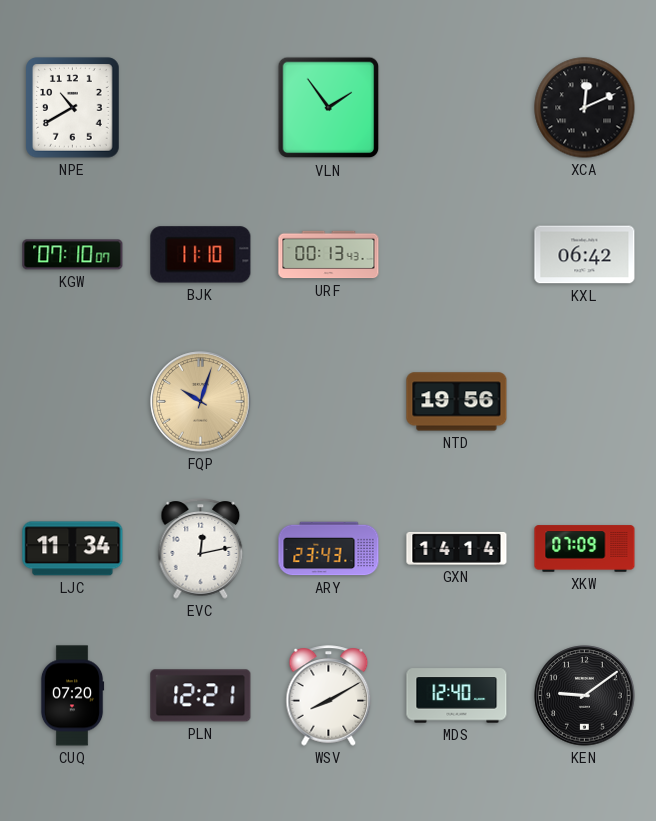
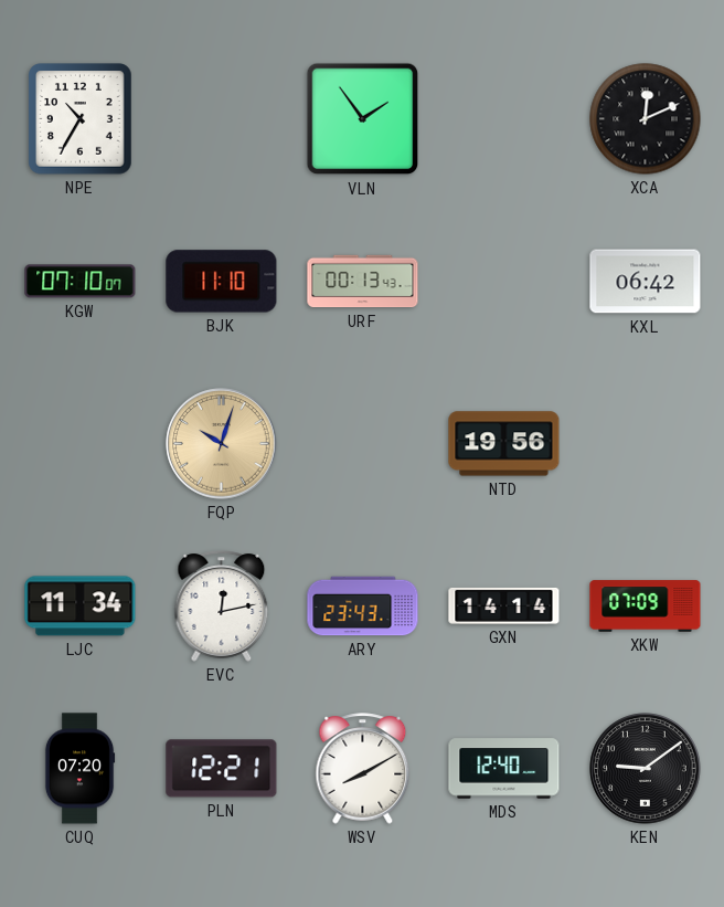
NPE: 10:40 -> 10:35
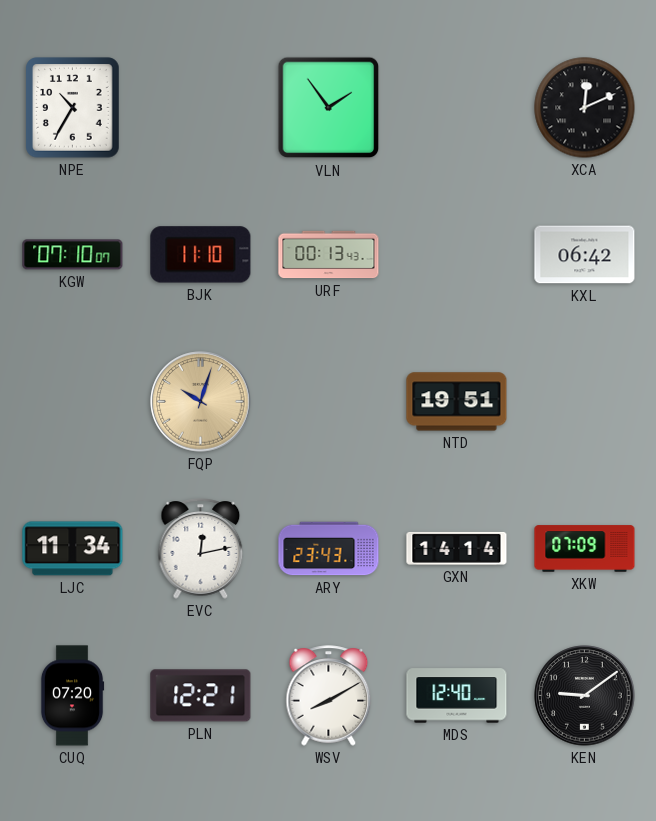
NTD: 19:56 -> 19:51
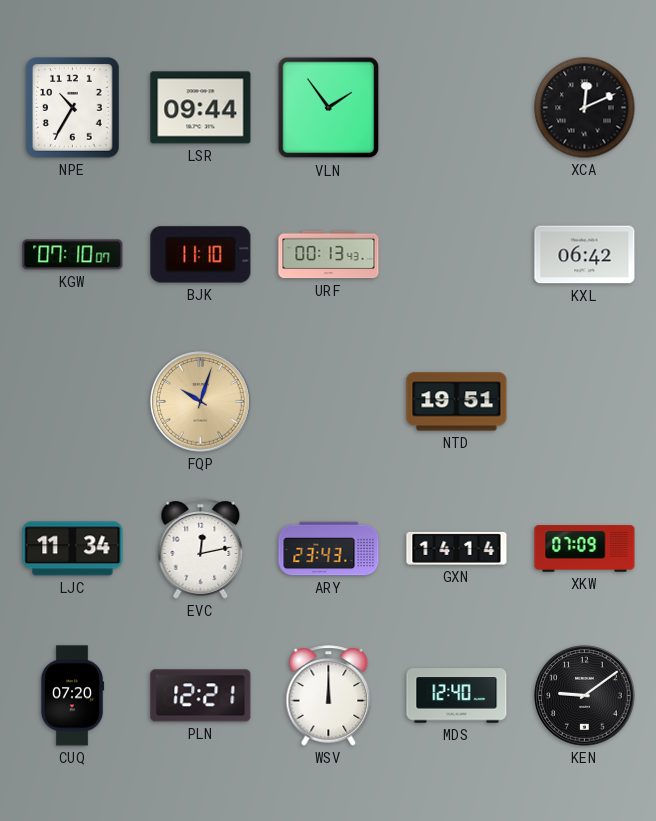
LSR: none -> 09:44
WSV: 8:10 -> 12:00
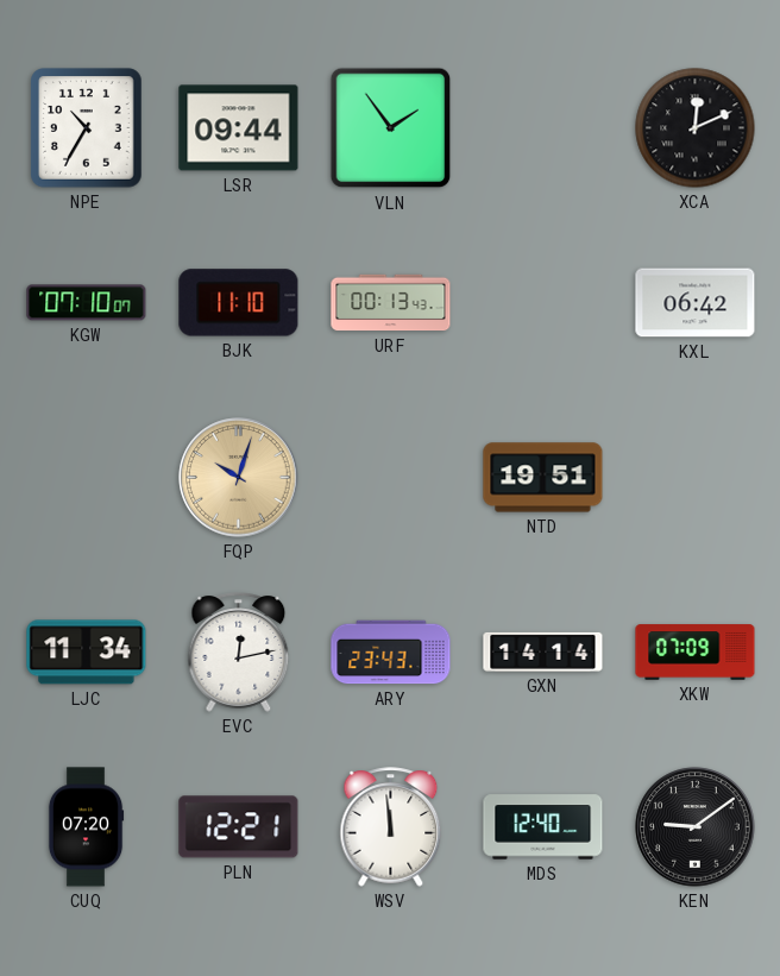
WSV: 12:00 -> 11:59
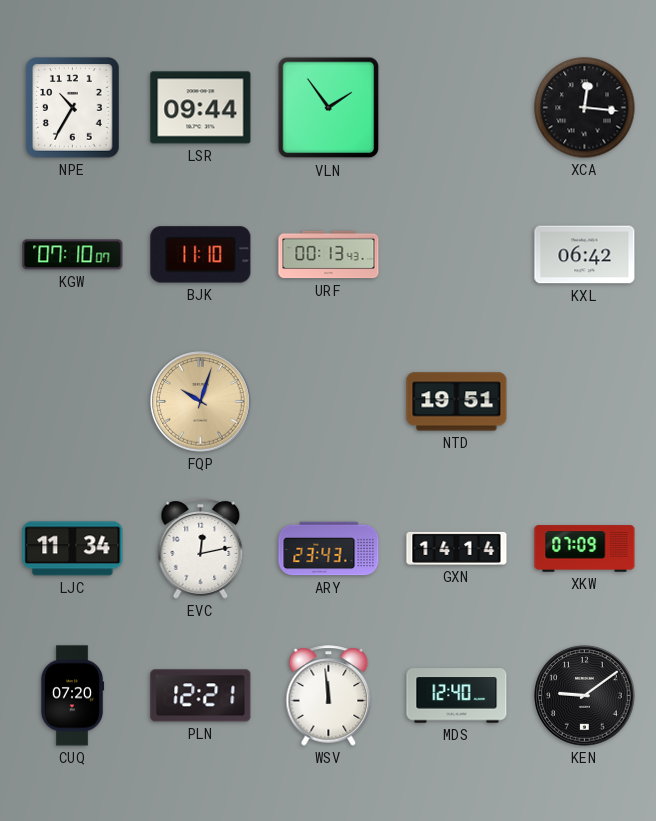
XCA: 12:11 -> 12:16
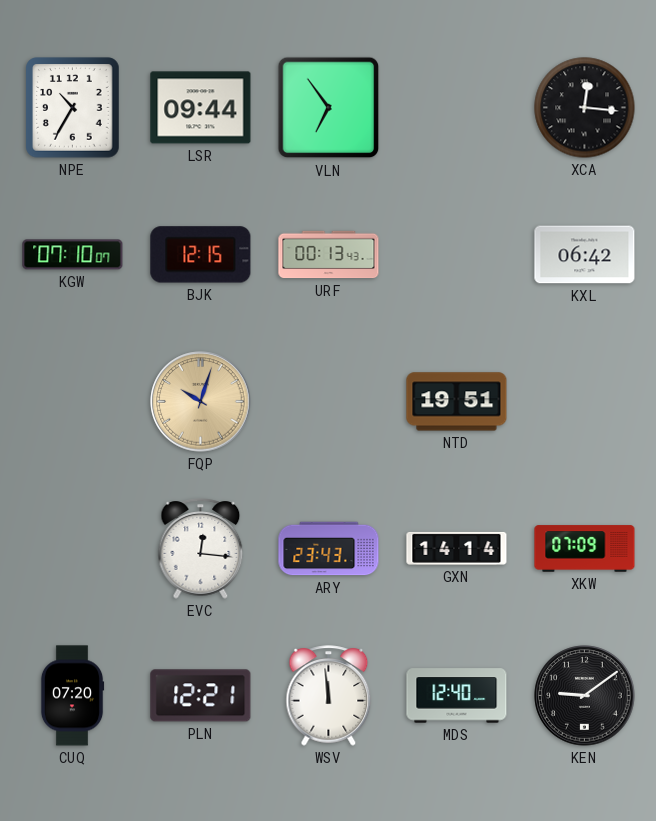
VLN: 1:54 -> 6:54
BJK: 11:10 -> 12:15
LJC: 11:34 -> none
EVC: 12:13 -> 12:16
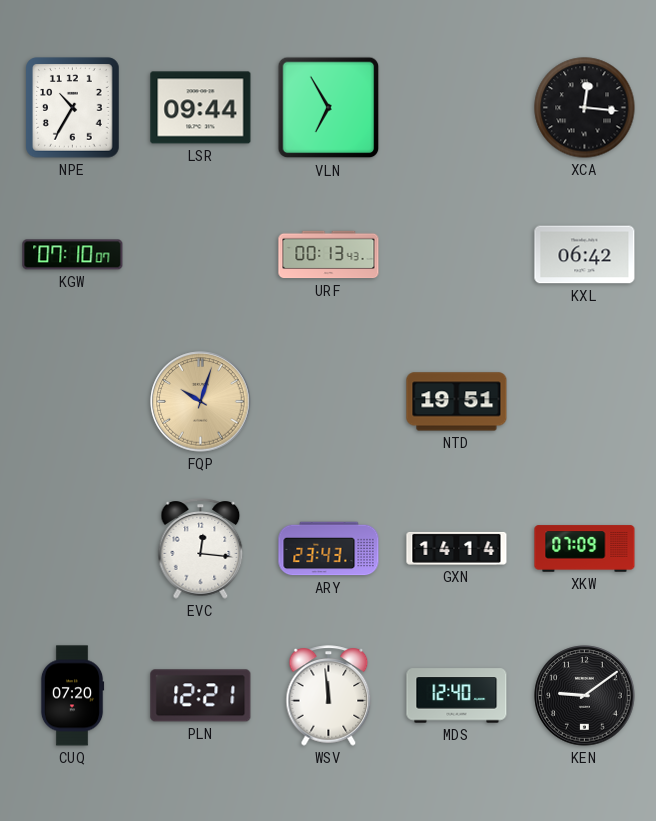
VLN: 6:54 -> 6:55
BJK: 12:15 -> none
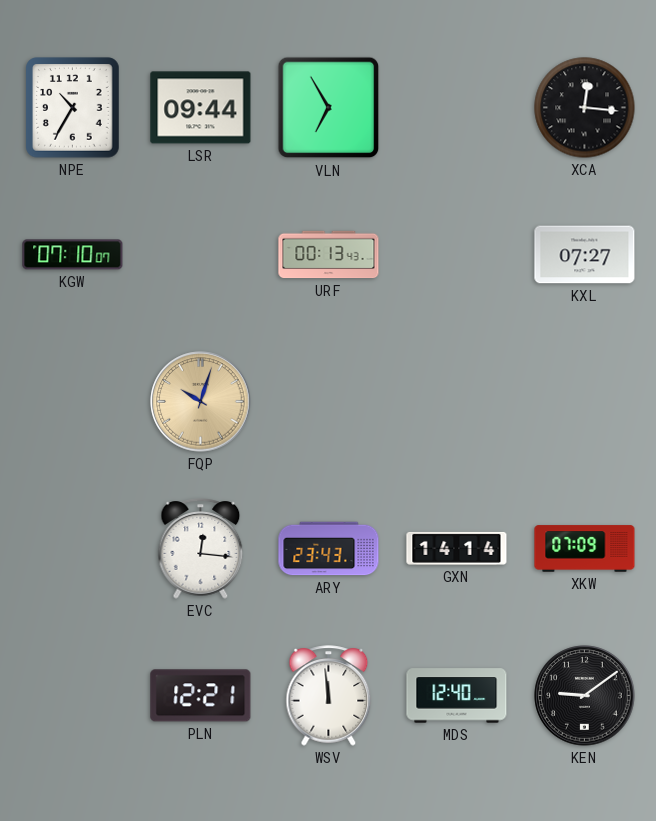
KXL: 06:42 -> 07:27
NTD: 19:51 -> none
CUQ: 07:20 -> none
